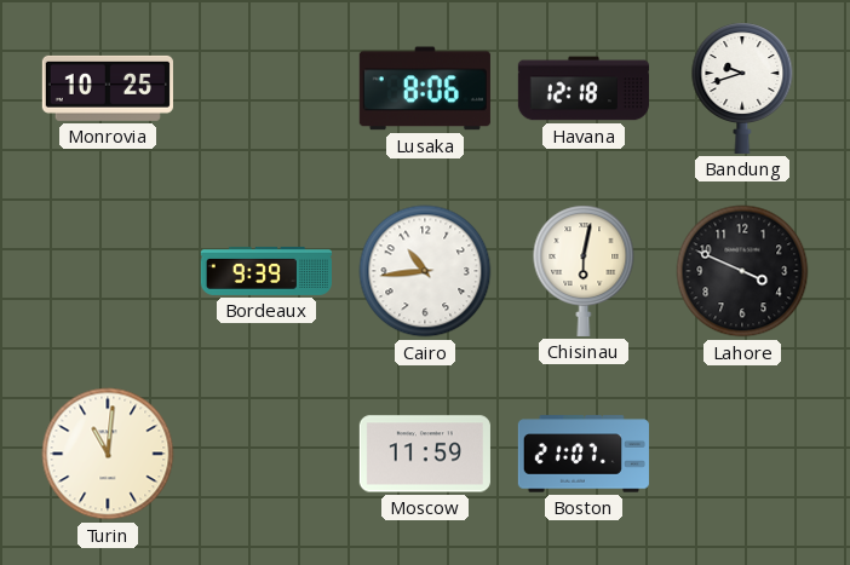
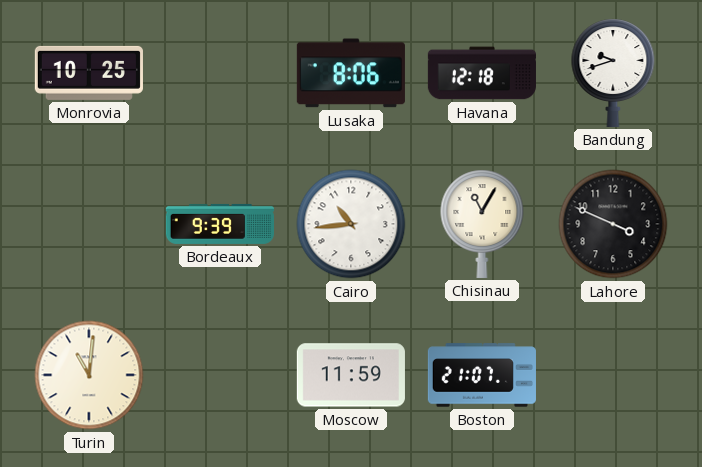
Chisinau: 6:02 -> 11:05
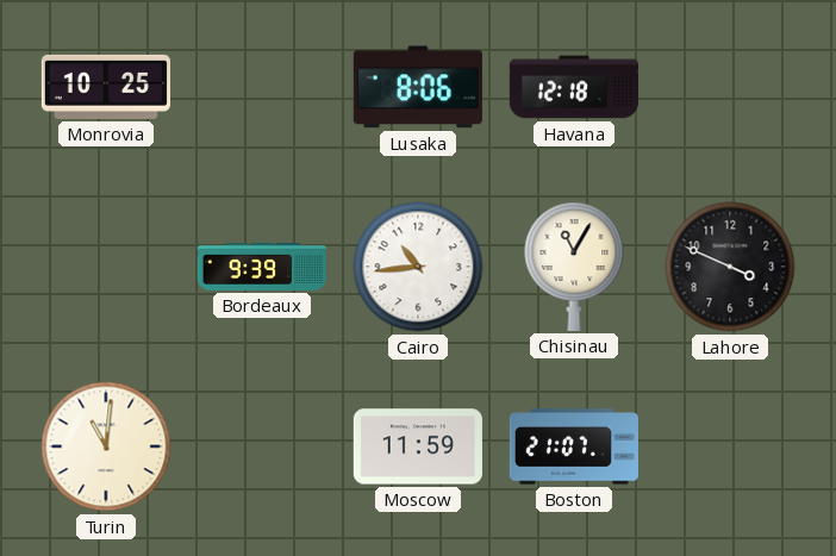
Bandung: 9:42 -> none
